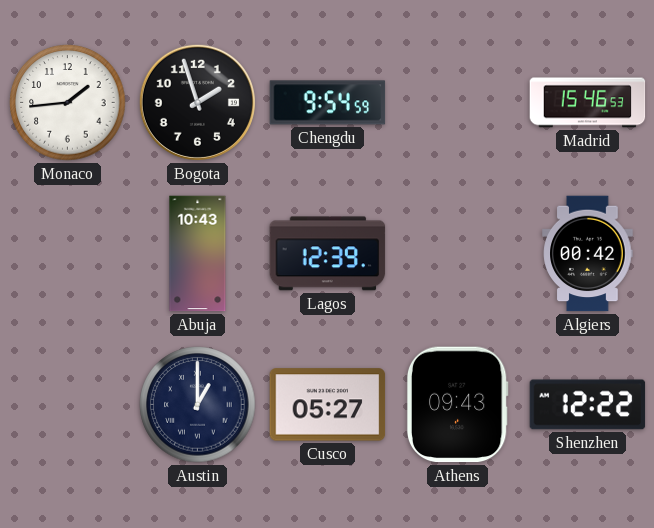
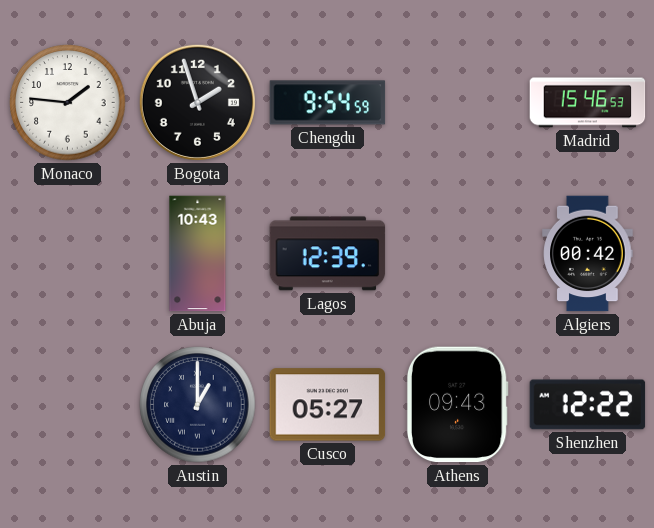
Monaco: 1:44 -> 1:46
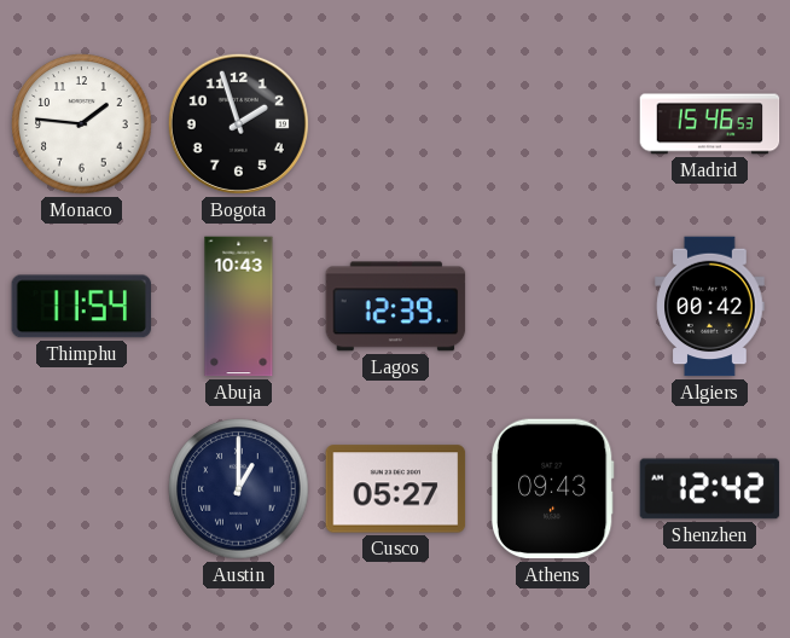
Chengdu: 9:54 -> none
Thimphu: none -> 11:54
Shenzhen: 12:22 -> 12:42
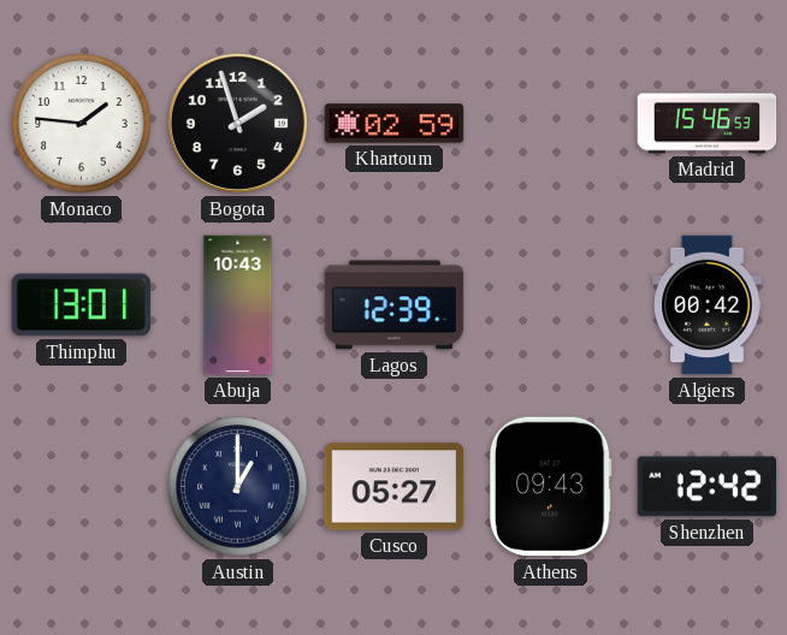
Khartoum: none -> 02:59
Thimphu: 11:54 -> 13:01
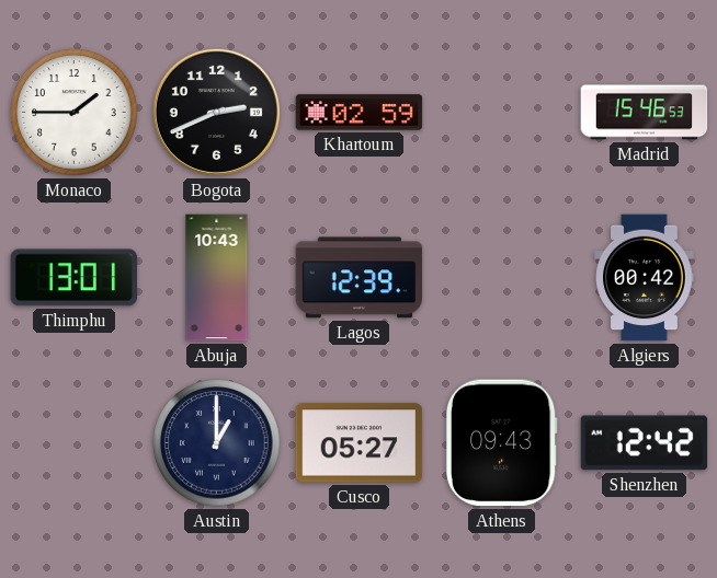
Monaco: 1:46 -> 1:45
Bogota: 1:57 -> 2:41
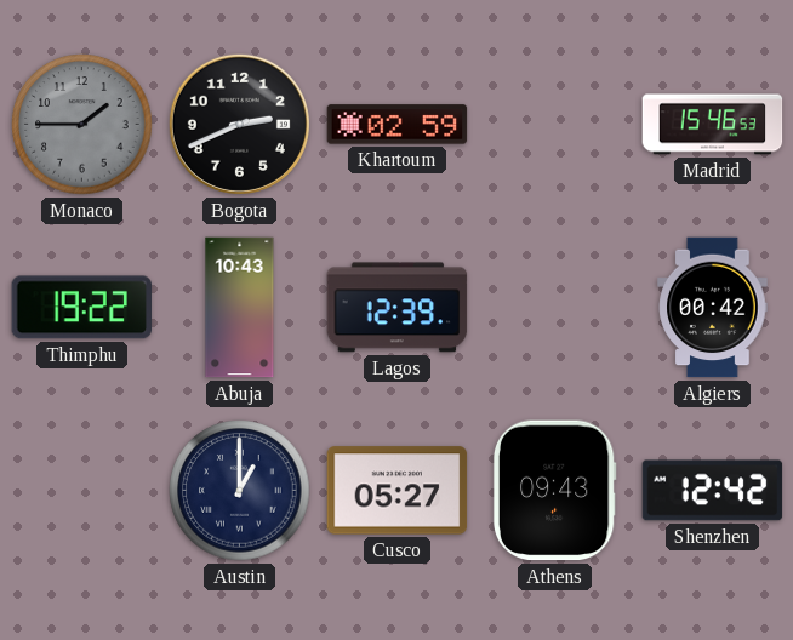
Monaco dial: white -> grey
Thimphu: 13:01 -> 19:22
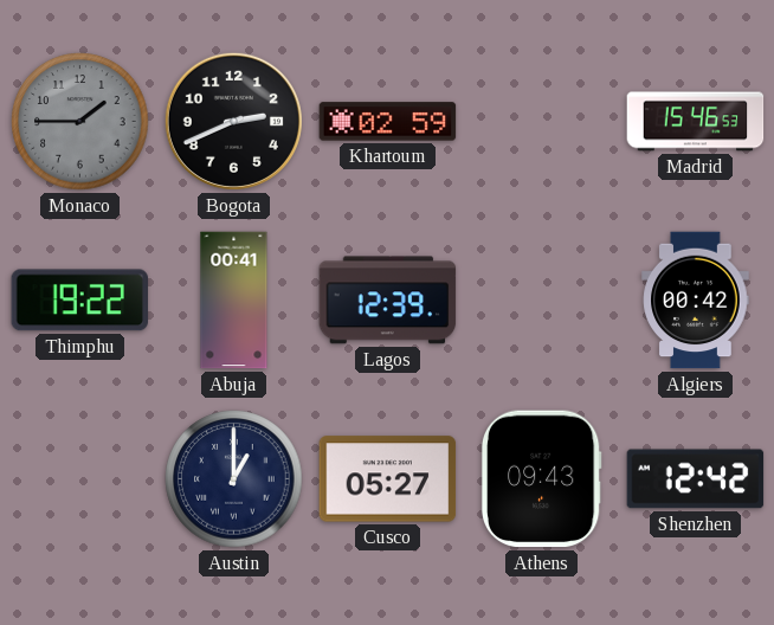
Abuja: 10:43 -> 00:41
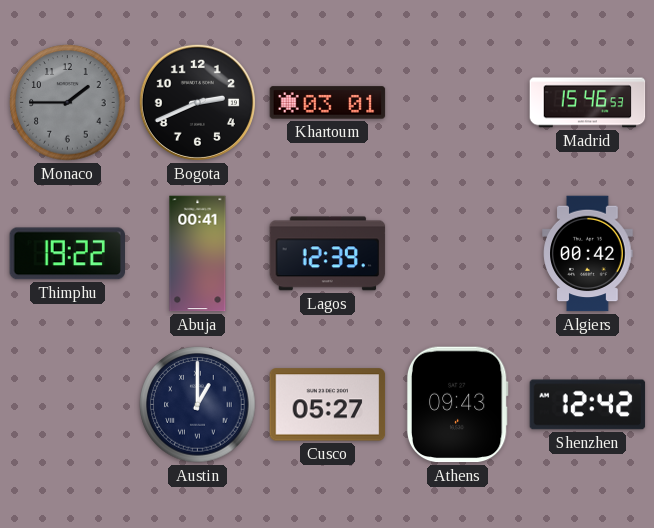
Khartoum: 02:59 -> 03:01
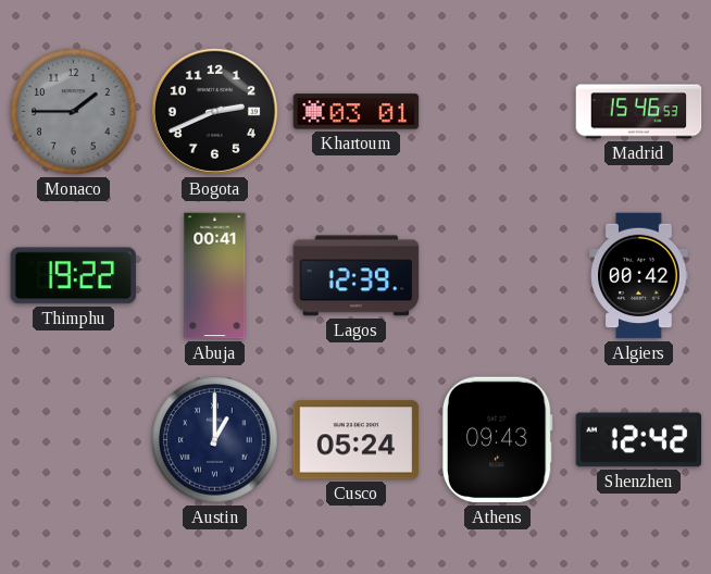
Cusco: 05:27 -> 05:24
